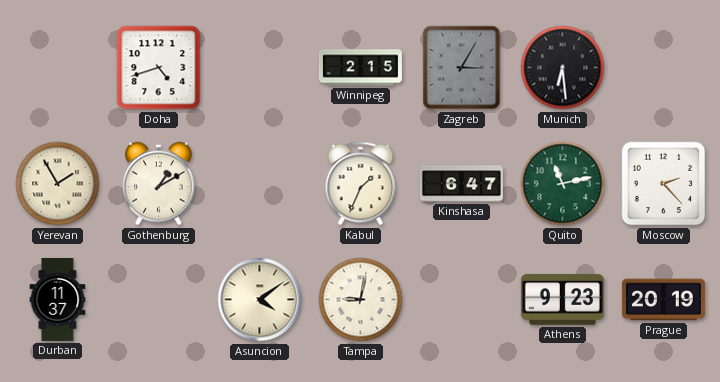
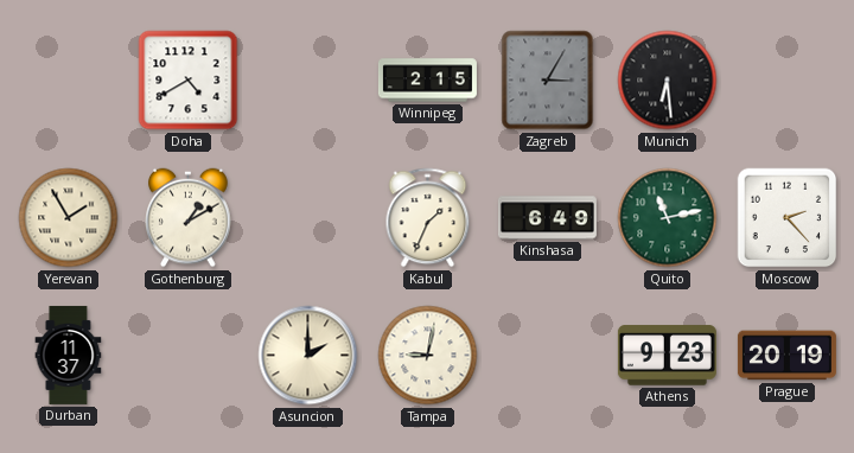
Doha: 4:42 -> 4:40
Kinshasa: 6:47 -> 6:49
Asuncion: 4:09 -> 2:00
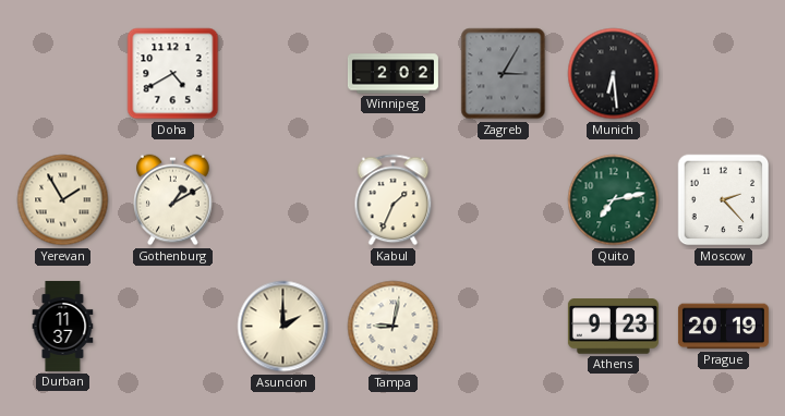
Winnipeg: 2:15 -> 2:02
Kinshasa: 6:49 -> none
Quito: 11:13 -> 7:13
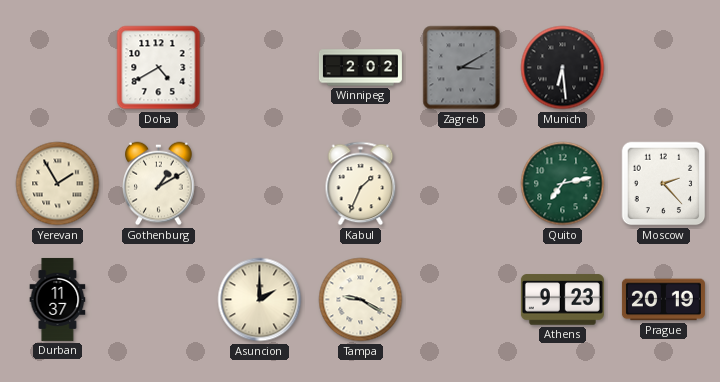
Zagreb: 3:05 -> 3:10
Tampa: 9:02 -> 9:20
